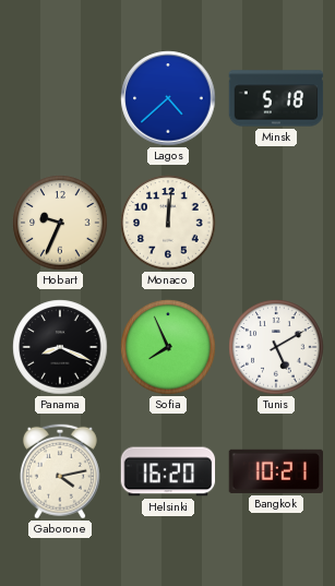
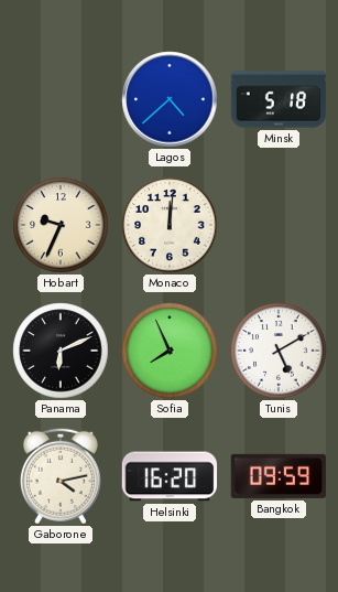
Panama: 8:19 -> 6:11
Bangkok: 10:21 -> 09:59
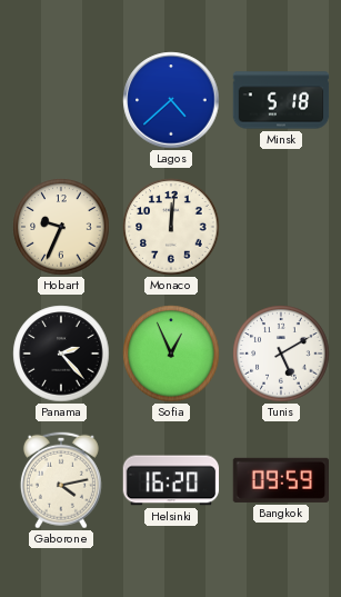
Panama: 6:11 -> 2:23
Sofia: 7:56 -> 12:56
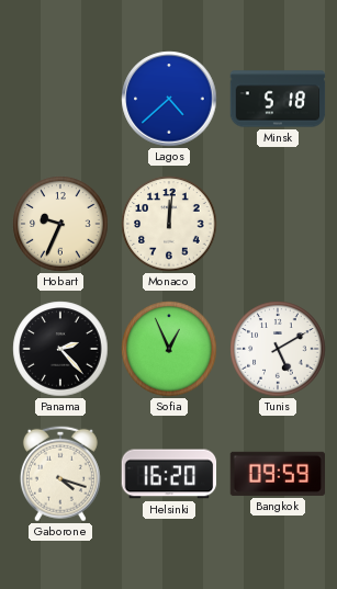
Gaborone: 4:13 -> 4:18
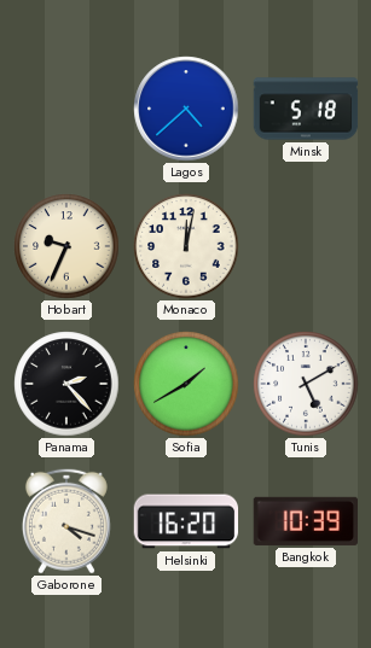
Monaco: 12:01 -> 12:02
Sofia: 12:56 -> 1:40
Bangkok: 09:59 -> 10:39
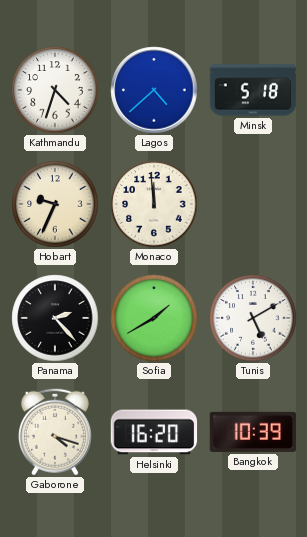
Kathmandu: none -> 4:33
Monaco: 12:02 -> 11:59
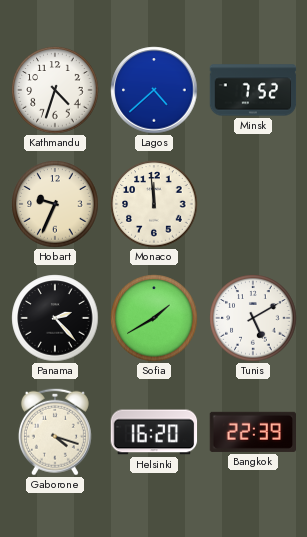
Minsk: 5:18 -> 7:52
Bangkok: 10:39 -> 22:39
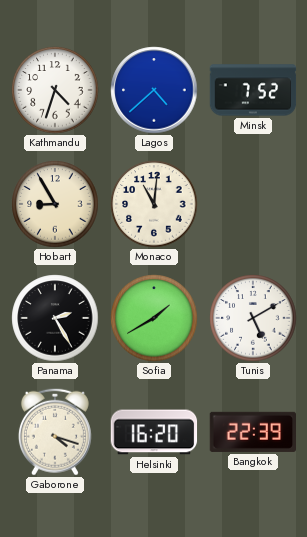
Hobart: 9:34 -> 8:55
Monaco: 11:59 -> 11:01
Panama: 2:23 -> 2:25
